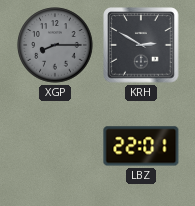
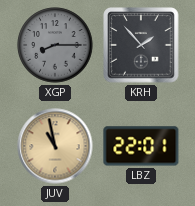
KRH: 2:50 -> 1:53
JUV: none -> 10:58
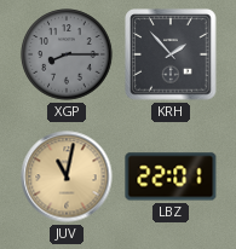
JUV: 10:58 -> 11:02
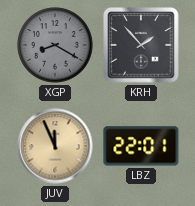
XGP: 8:15 -> 8:20
JUV: 11:02 -> 11:56
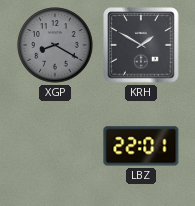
KRH: 1:53 -> 1:50
JUV: 11:56 -> none
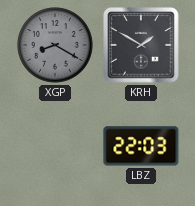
LBZ: 22:01 -> 22:03
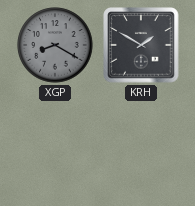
LBZ: 22:03 -> none
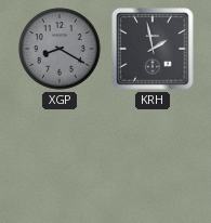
KRH: 1:50 -> 1:58
